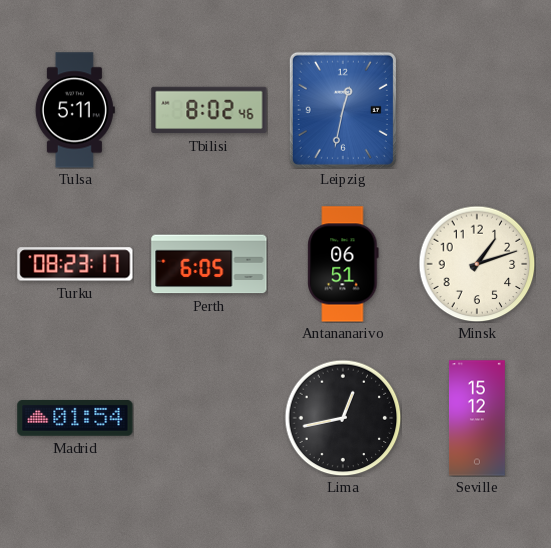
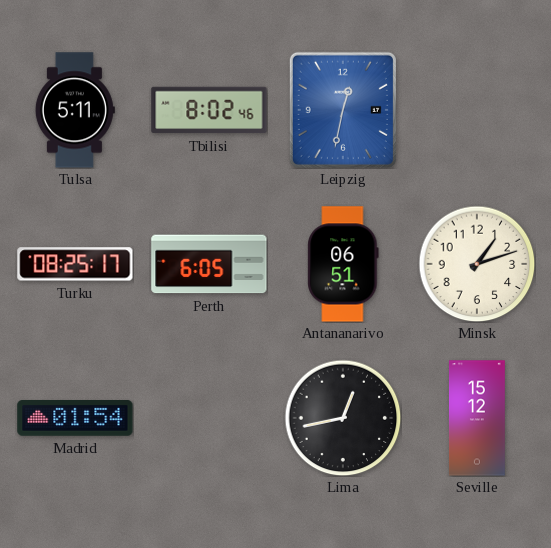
Turku: 08:23 -> 08:25
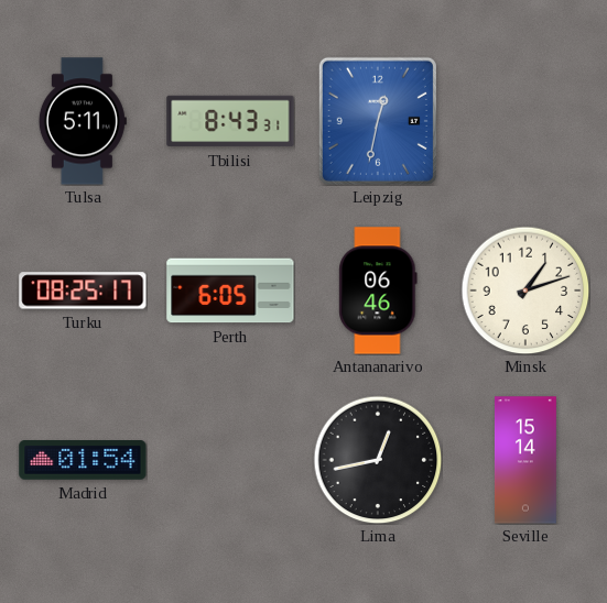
Tbilisi: 8:02 -> 8:43
Antananarivo: 06:51 -> 06:46
Seville: 15:12 -> 15:14
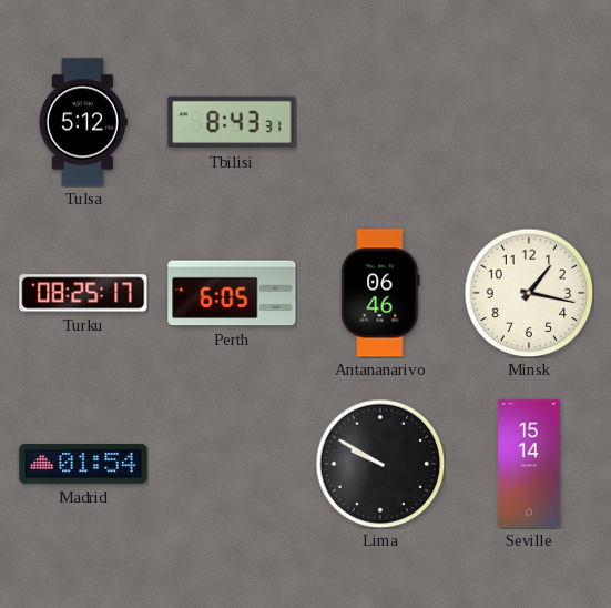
Tulsa: 5:11 -> 5:12
Leipzig: 12:32 -> none
Minsk: 1:12 -> 1:17
Lima: 12:43 -> 9:50
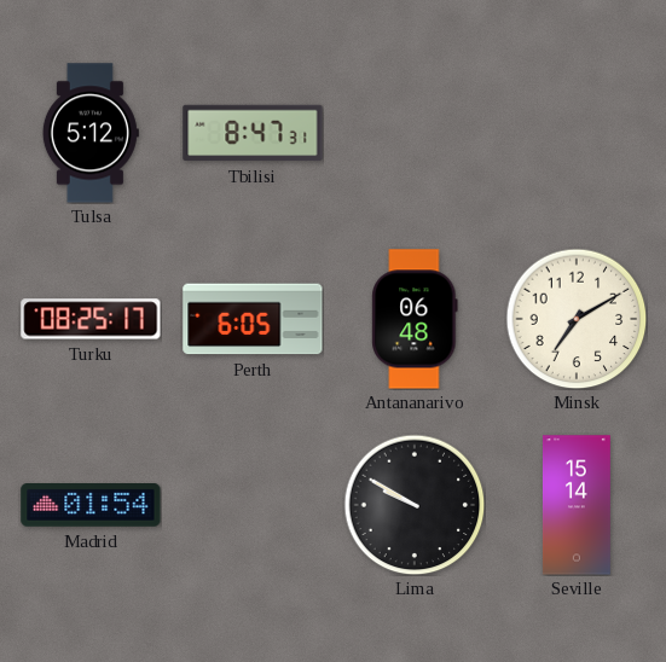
Tbilisi: 8:43 -> 8:47
Antananarivo: 06:46 -> 06:48
Minsk: 1:17 -> 7:10
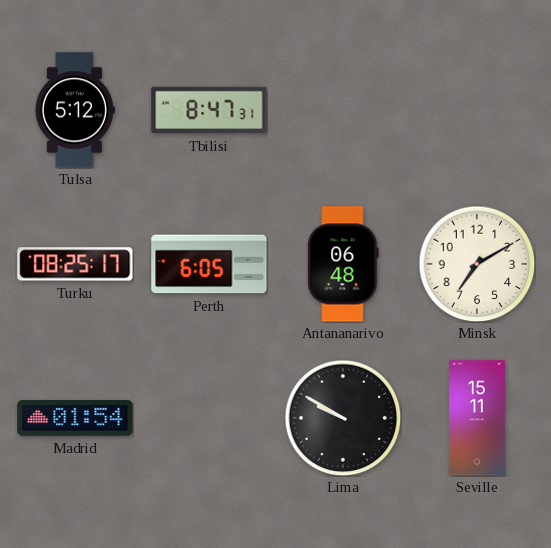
Seville: 15:14 -> 15:11
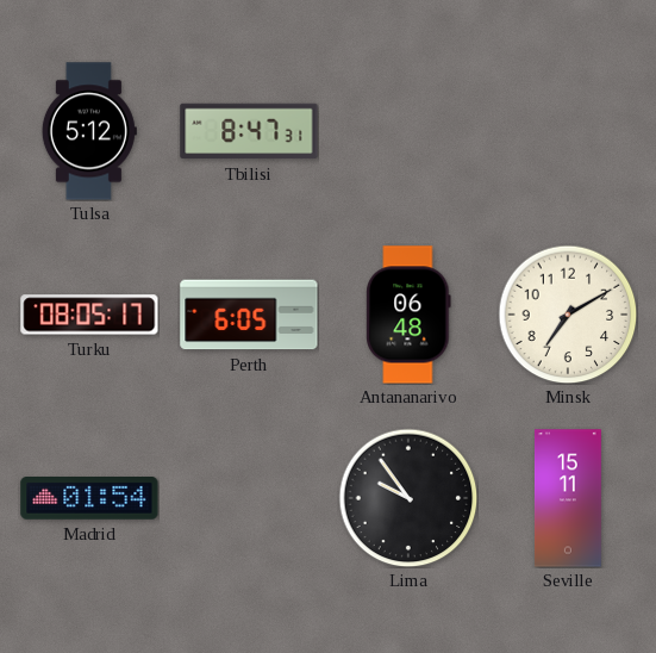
Turku: 08:25 -> 08:05
Lima: 9:50 -> 9:54
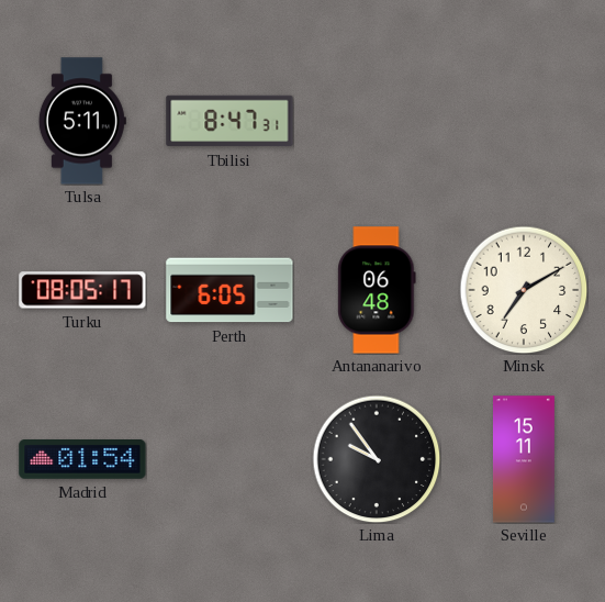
Tulsa: 5:12 -> 5:11
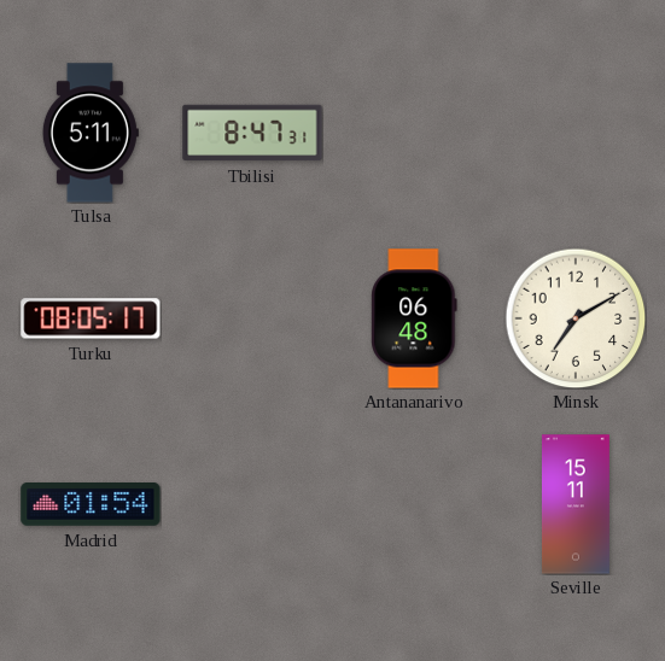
Perth: 6:05 -> none
Lima: 9:54 -> none
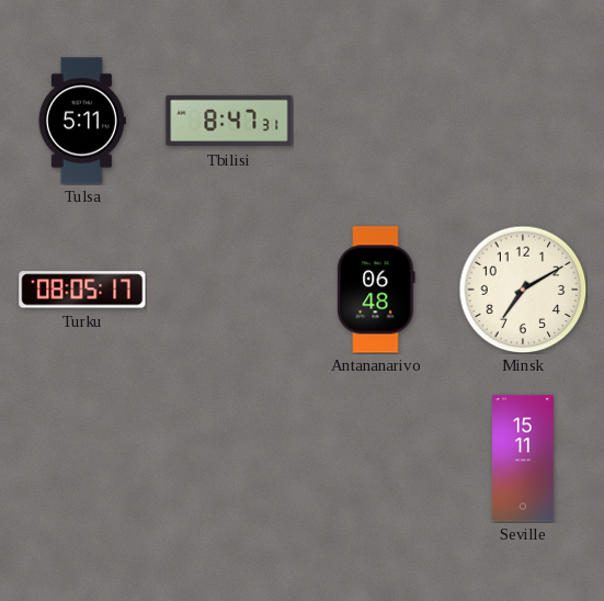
Madrid: 01:54 -> none
